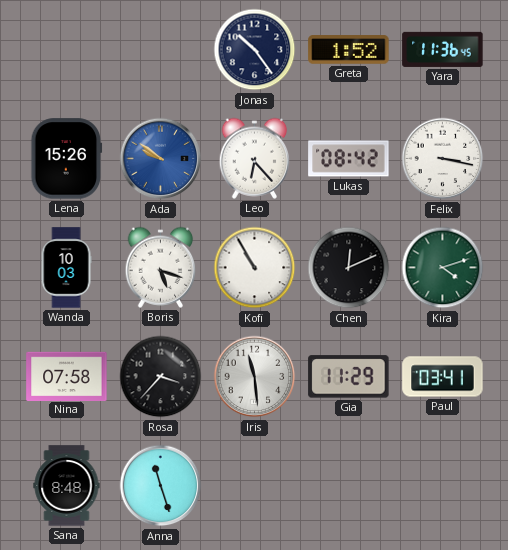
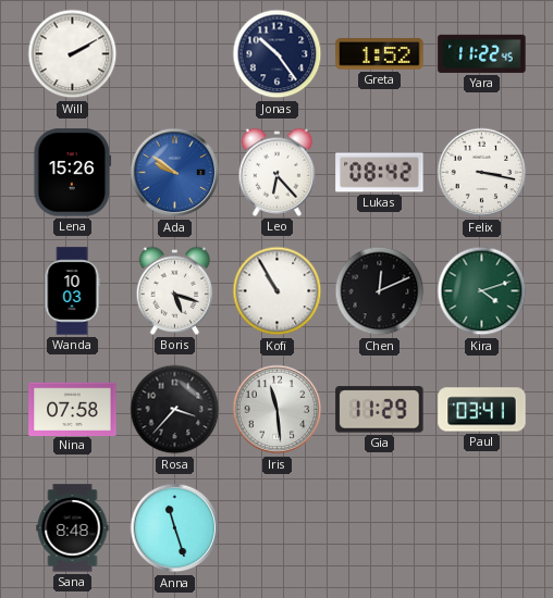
Will: none -> 2:10
Yara: 11:36 -> 11:22
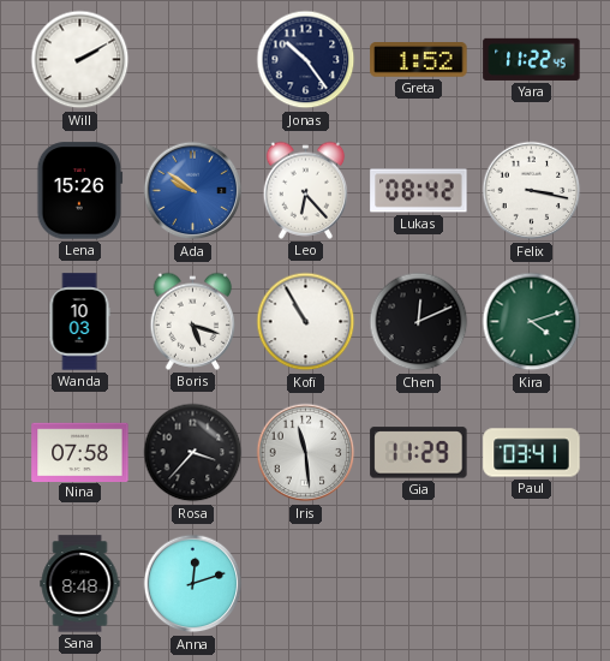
Anna: 11:27 -> 12:12
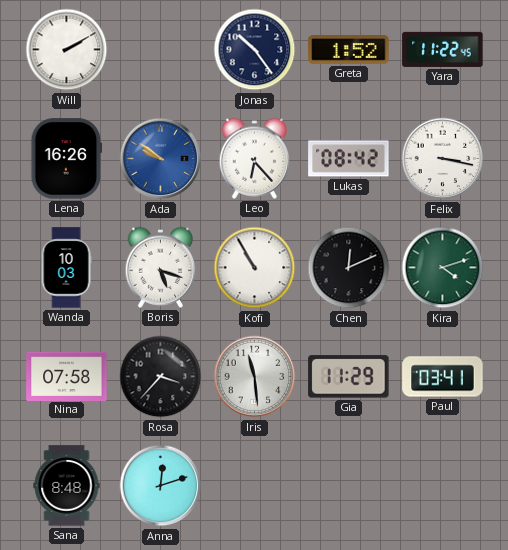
Lena: 15:26 -> 16:26
